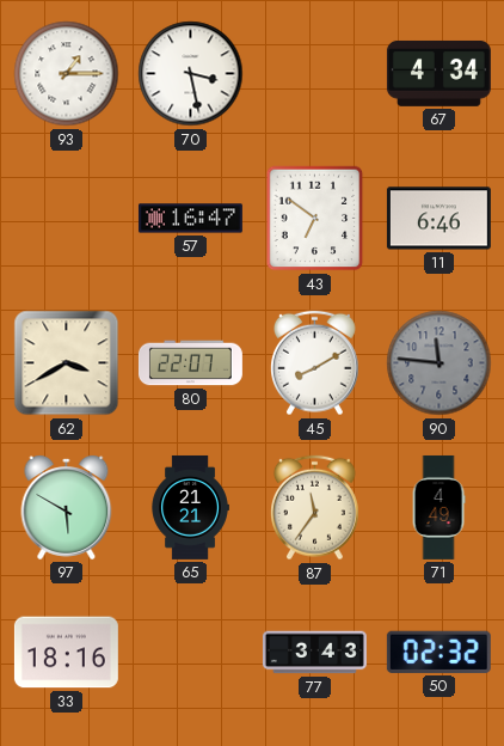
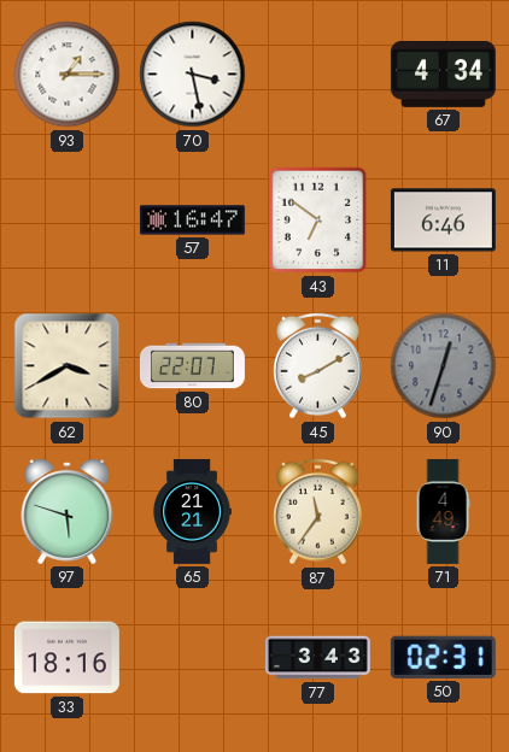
90: 11:46 -> 12:33
97: 5:50 -> 5:48
50: 02:32 -> 02:31
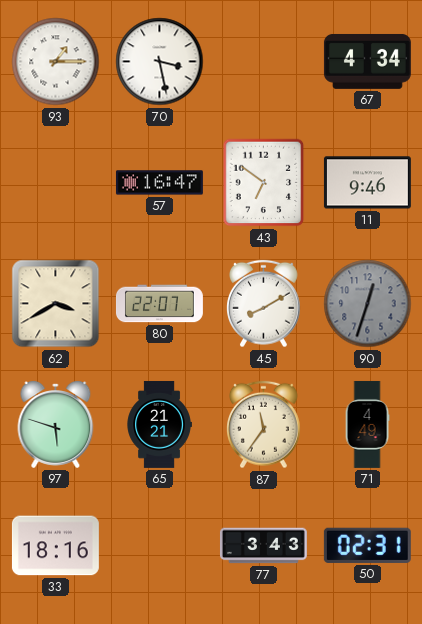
11: 6:46 -> 9:46
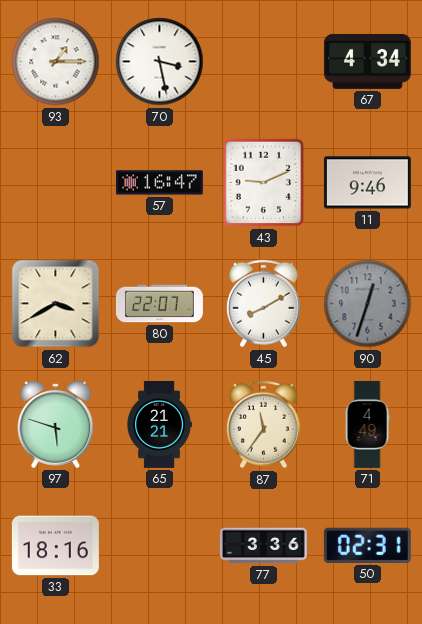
43: 6:51 -> 9:11
77: 3:43 -> 3:36
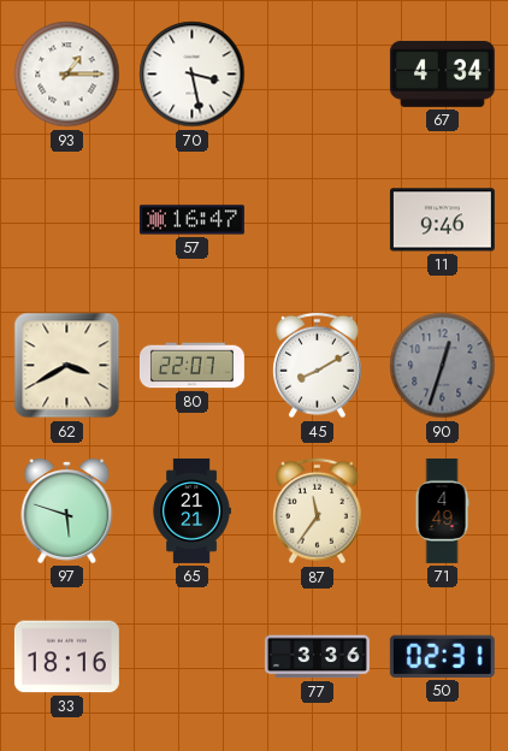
43: 9:11 -> none
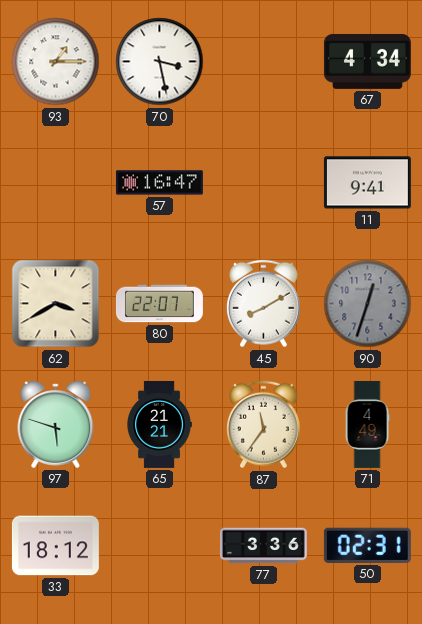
11: 9:46 -> 9:41
33: 18:16 -> 18:12
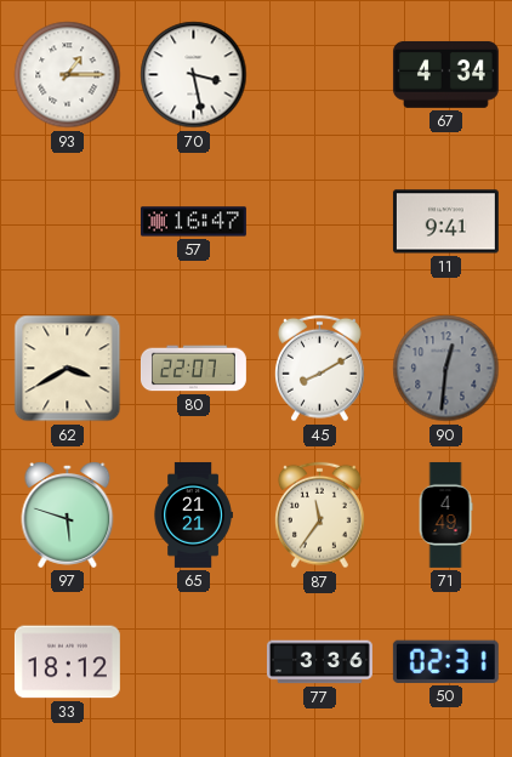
90: 12:33 -> 12:31
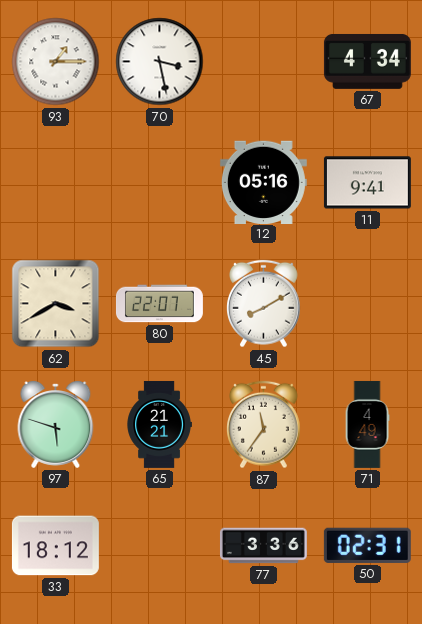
57: 16:47 -> none
12: none -> 05:16
90: 12:31 -> none
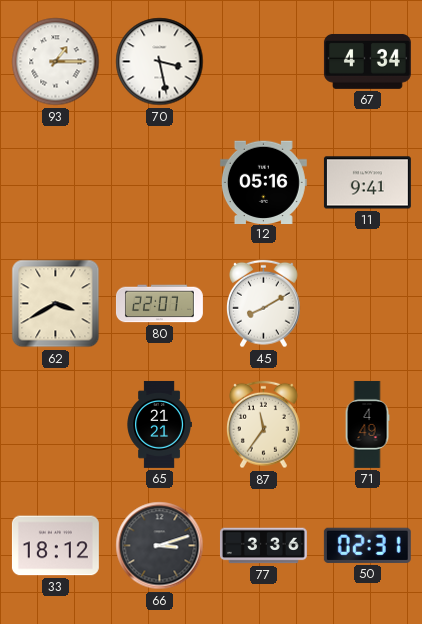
97: 5:48 -> none
66: none -> 3:12
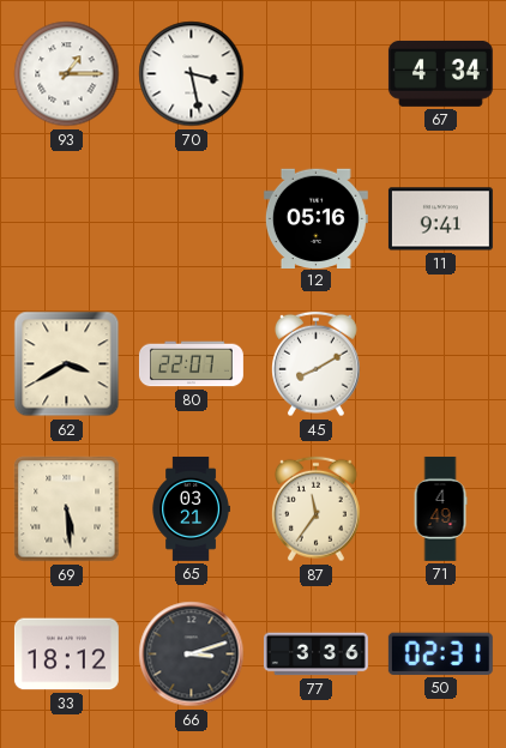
69: none -> 5:29
65: 21:21 -> 03:21
